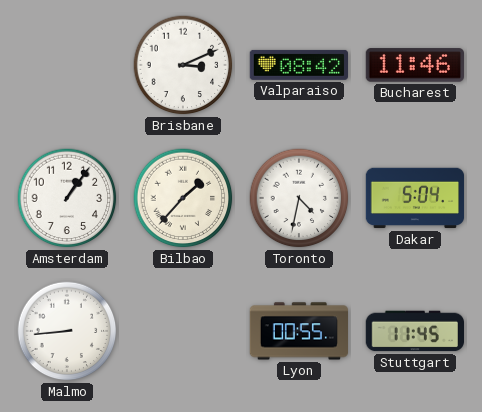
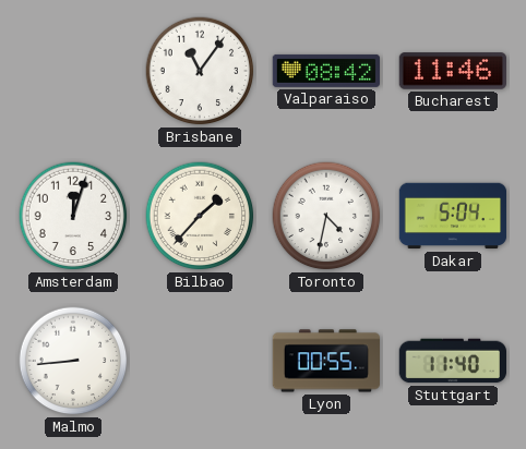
Brisbane: 3:11 -> 11:06
Amsterdam: 1:06 -> 12:03
Stuttgart: 11:45 -> 11:40
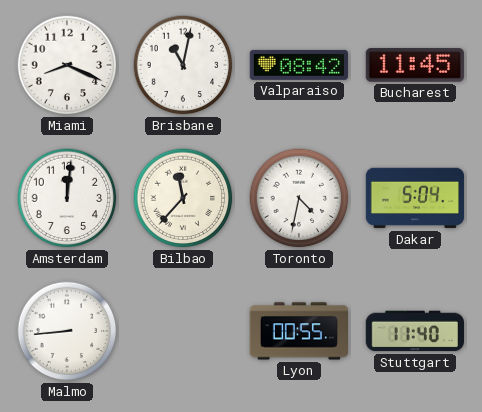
Miami: none -> 8:19
Brisbane: 11:06 -> 11:02
Bucharest: 11:46 -> 11:45
Amsterdam: 12:03 -> 12:01
Bilbao: 1:37 -> 11:37
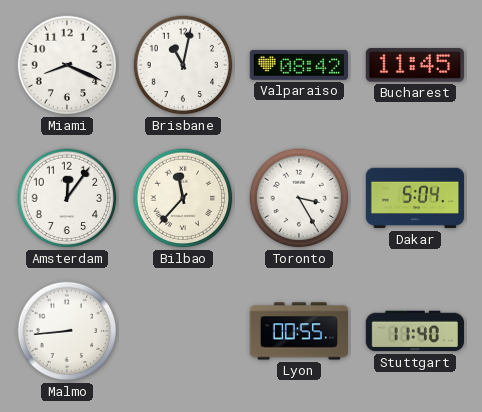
Amsterdam: 12:01 -> 12:06
Toronto: 4:32 -> 3:25
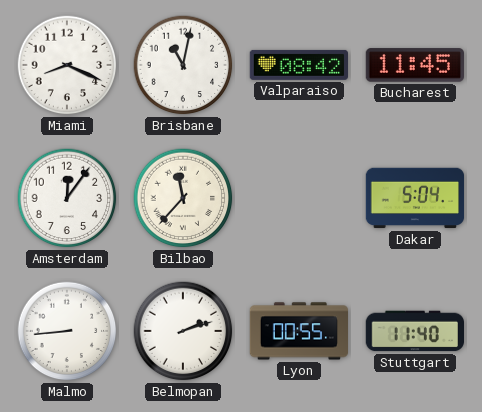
Toronto: 3:25 -> none
Belmopan: none -> 2:12
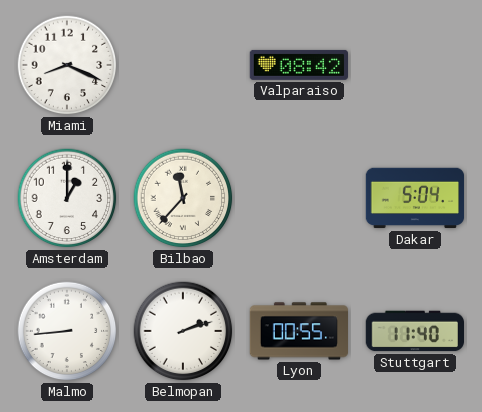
Brisbane: 11:02 -> none
Bucharest: 11:45 -> none
Amsterdam: 12:06 -> 1:00
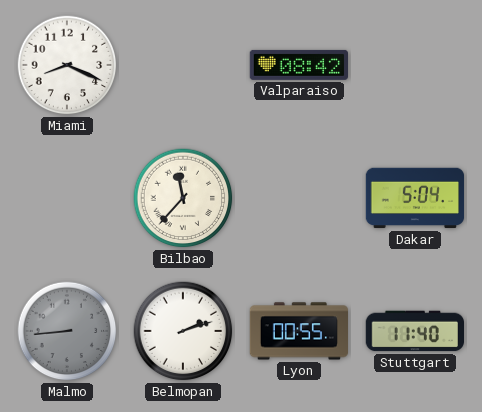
Amsterdam: 1:00 -> none
Malmo dial: white -> grey
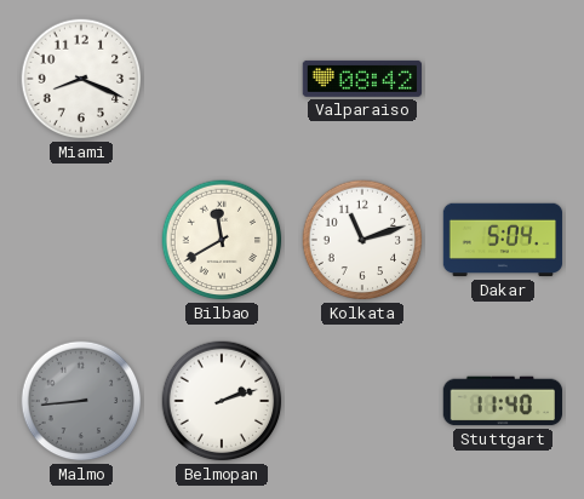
Bilbao: 11:37 -> 11:40
Kolkata: none -> 11:12
Lyon: 00:55 -> none
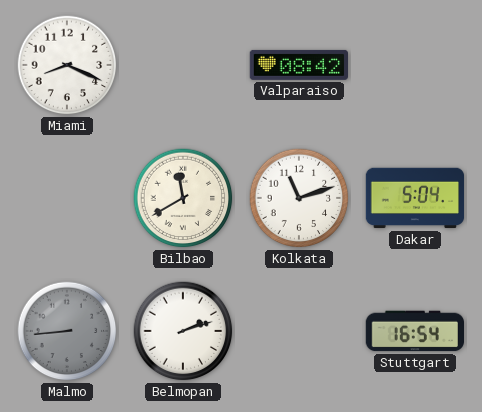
Stuttgart: 11:40 -> 16:54
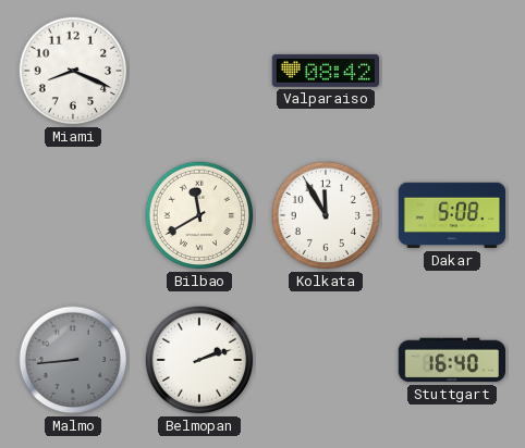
Kolkata: 11:12 -> 11:55
Dakar: 5:04 -> 5:08
Stuttgart: 16:54 -> 16:40
